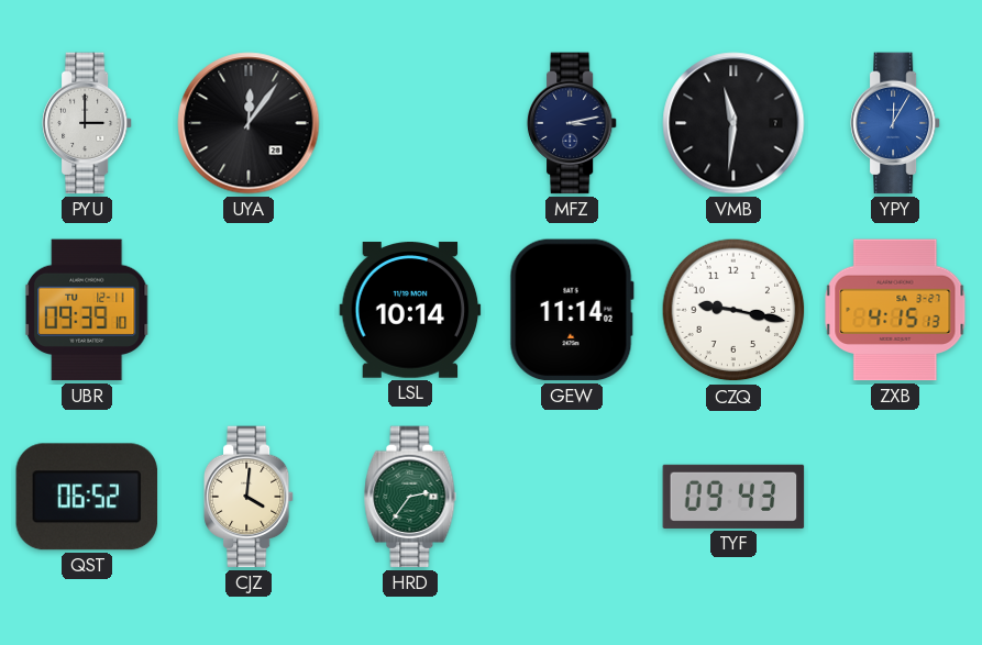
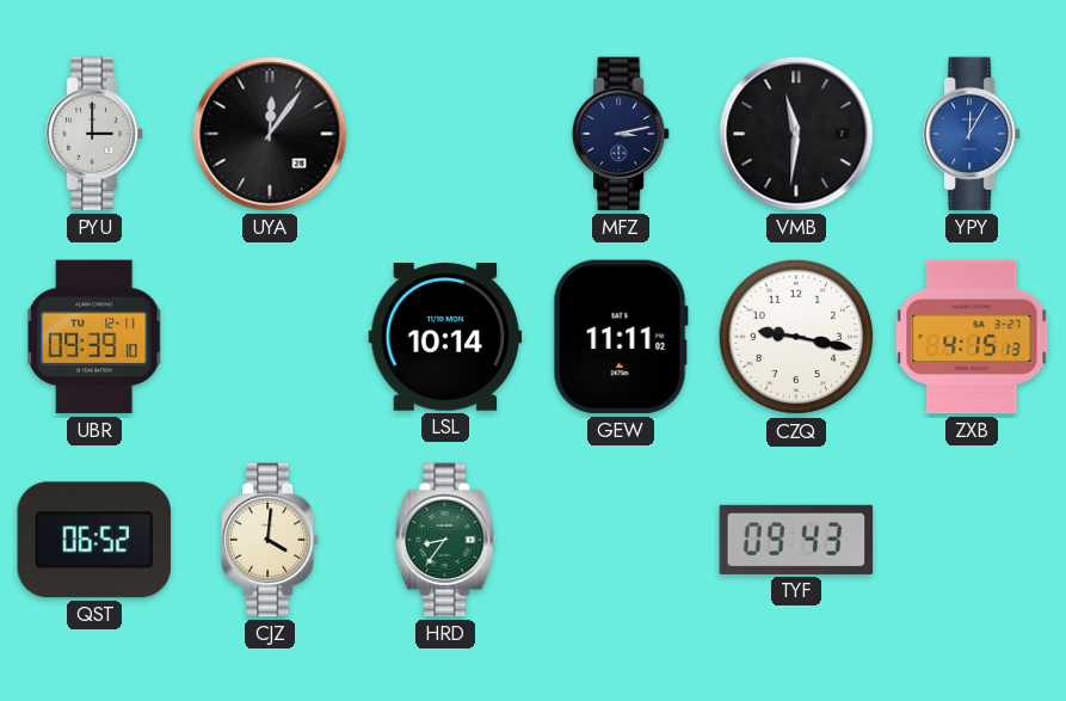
GEW: 11:14 -> 11:11
HRD: 2:36 -> 8:36
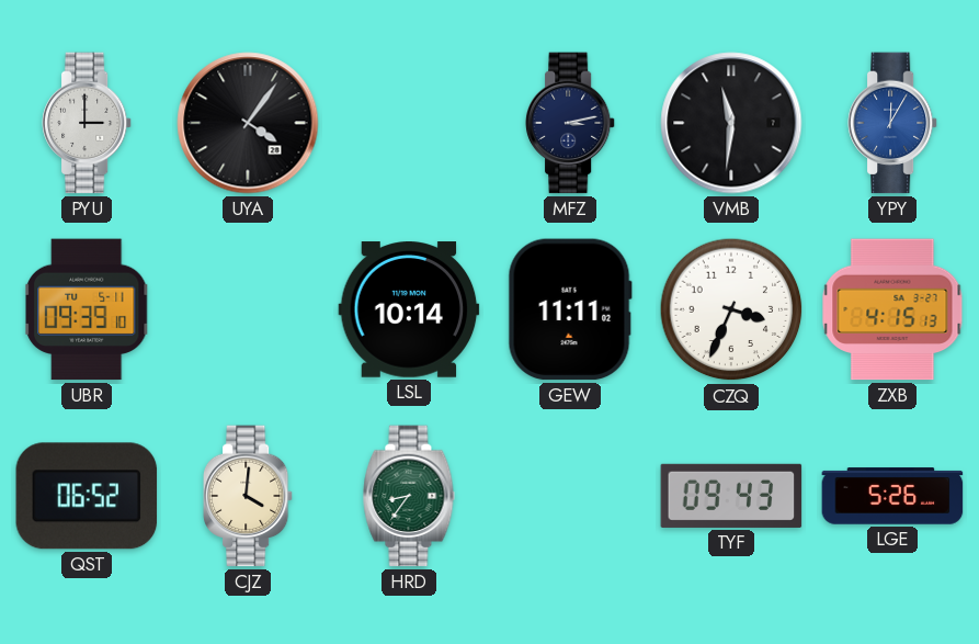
UYA: 12:06 -> 4:06
UBR date: TU 12-11 -> TU 5-11
CZQ: 9:17 -> 3:34
LGE: none -> 5:26
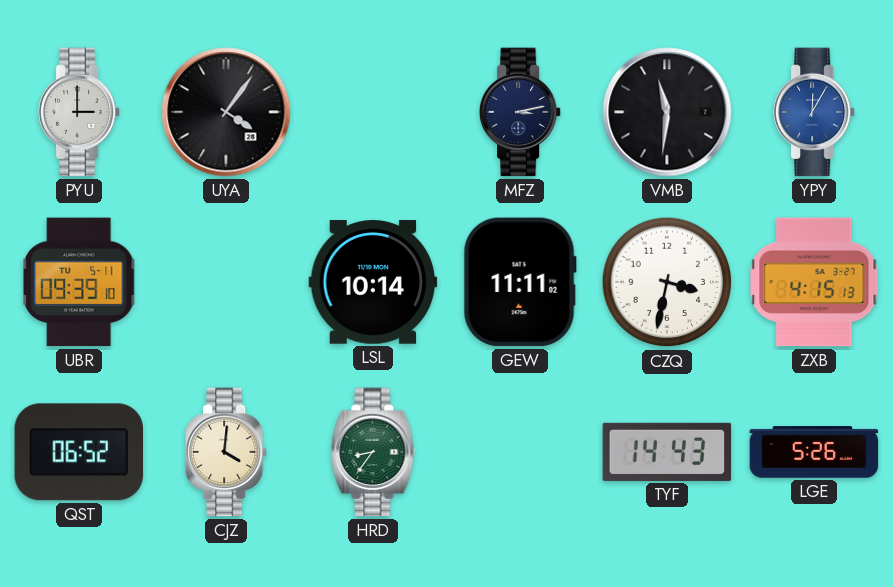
CZQ: 3:34 -> 3:32
TYF: 09:43 -> 14:43
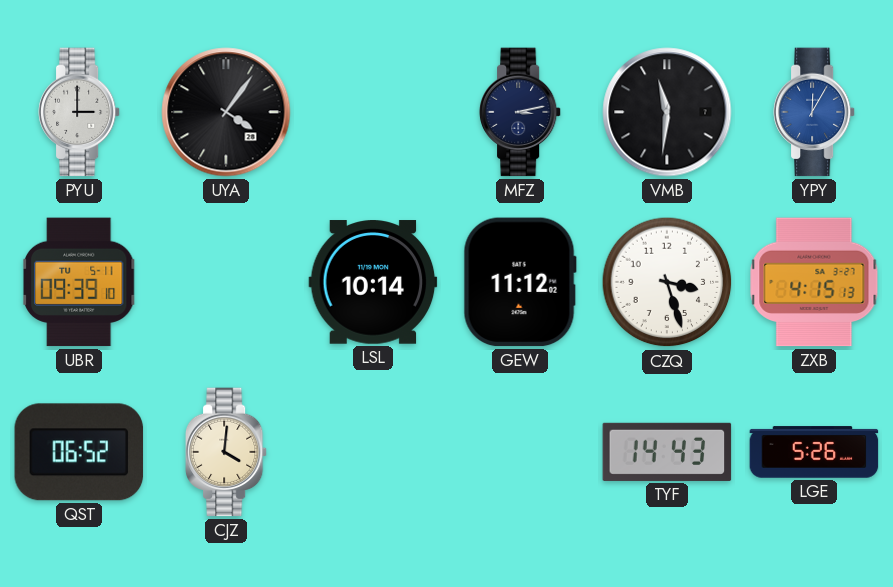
GEW: 11:11 -> 11:12
CZQ: 3:32 -> 3:27
HRD: 8:36 -> none
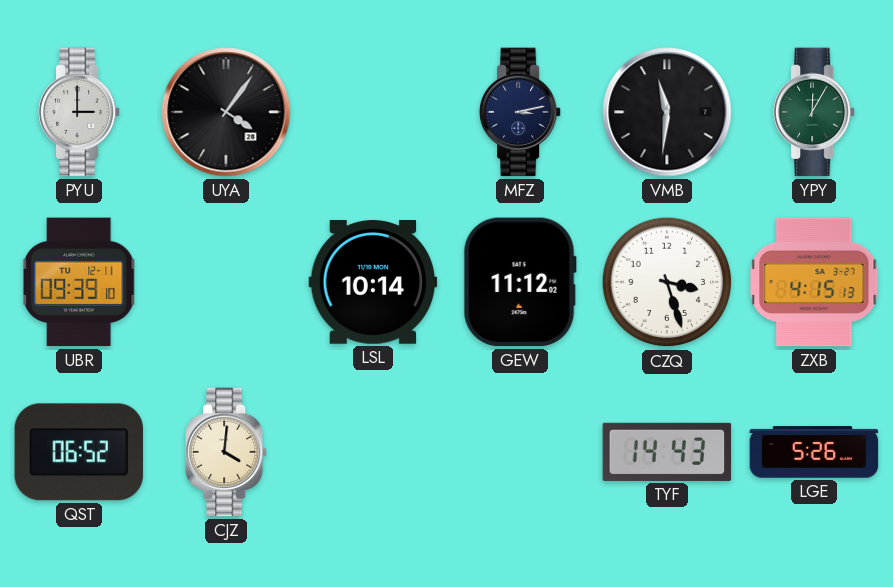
YPY dial: blue -> green
UBR date: TU 5-11 -> TU 12-11
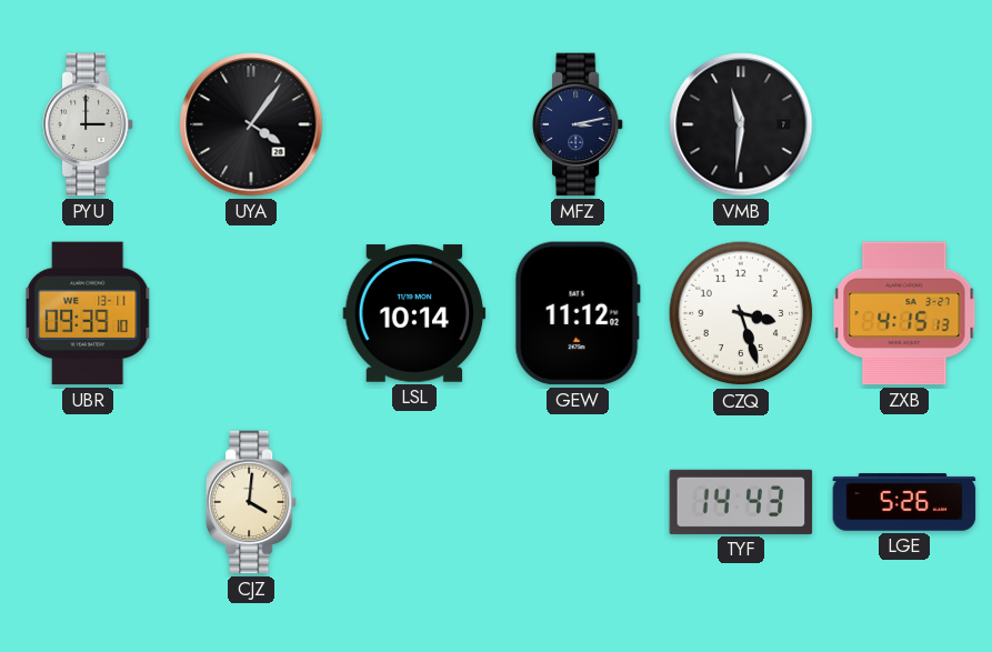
YPY: 12:05 -> none
UBR date: TU 12-11 -> WE 13-11
QST: 06:52 -> none
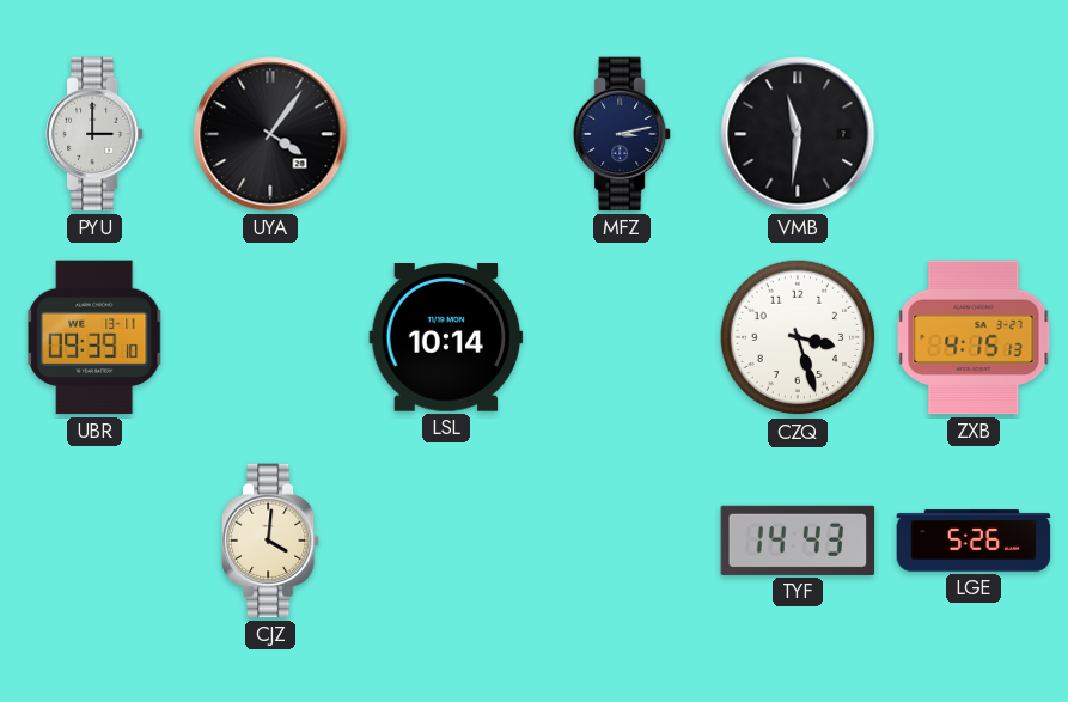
GEW: 11:12 -> none
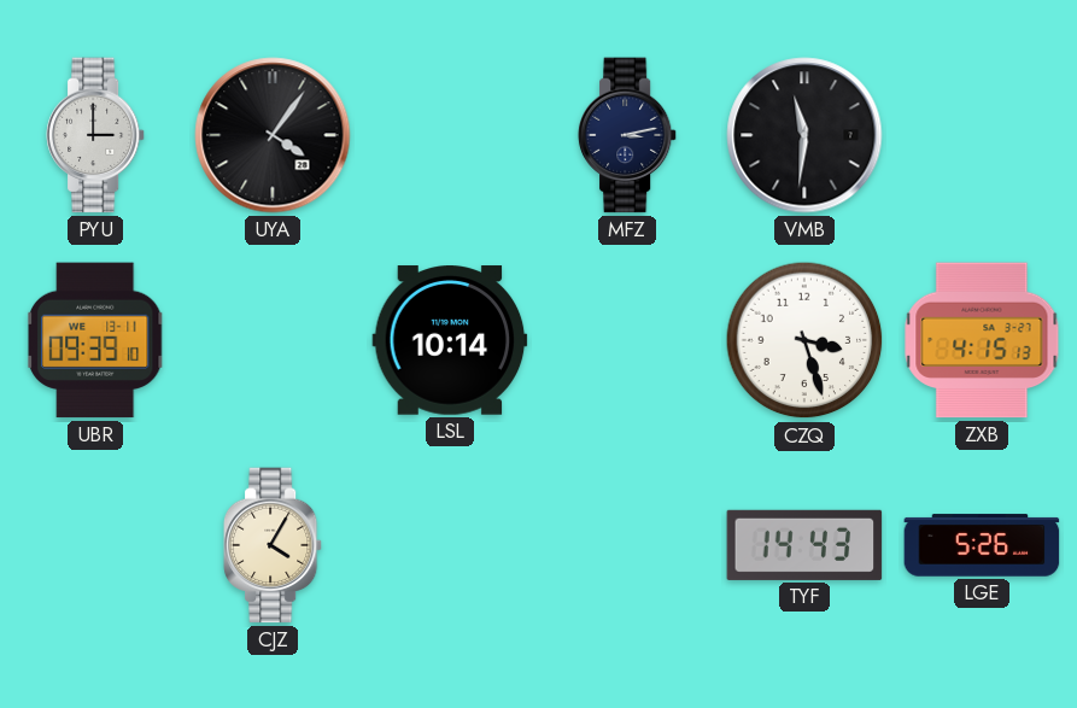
CJZ: 4:01 -> 4:05
